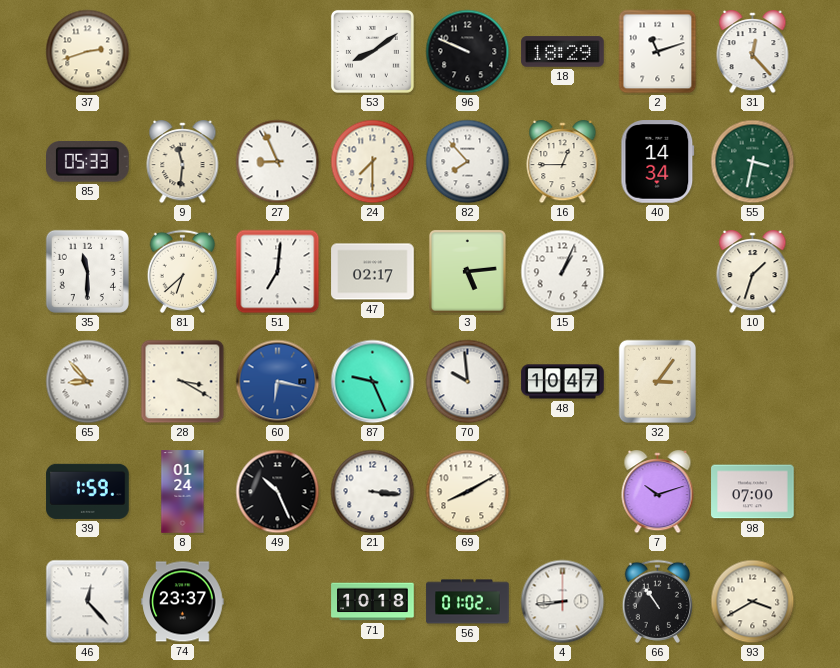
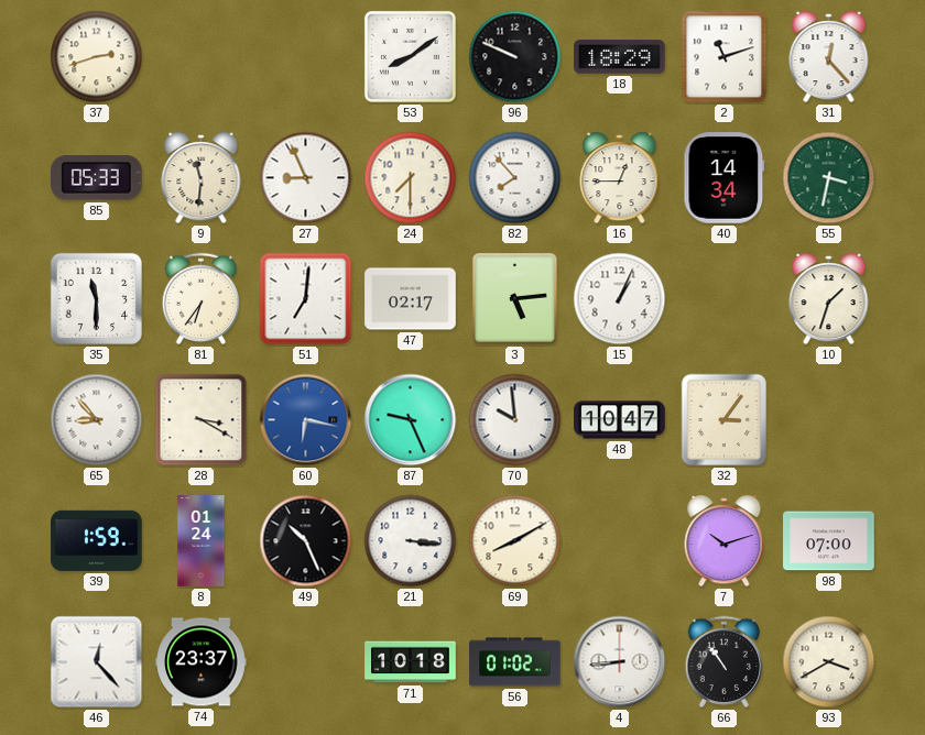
81: 6:38 -> 6:36
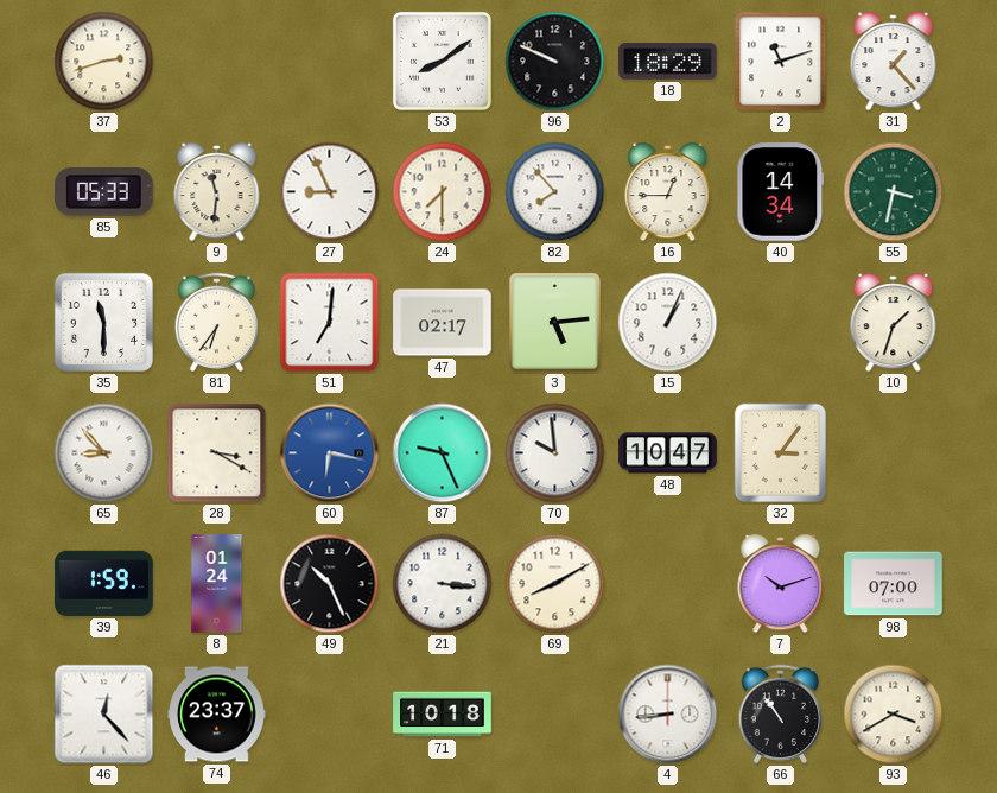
31: 12:23 -> 1:23
56: 01:02 -> none
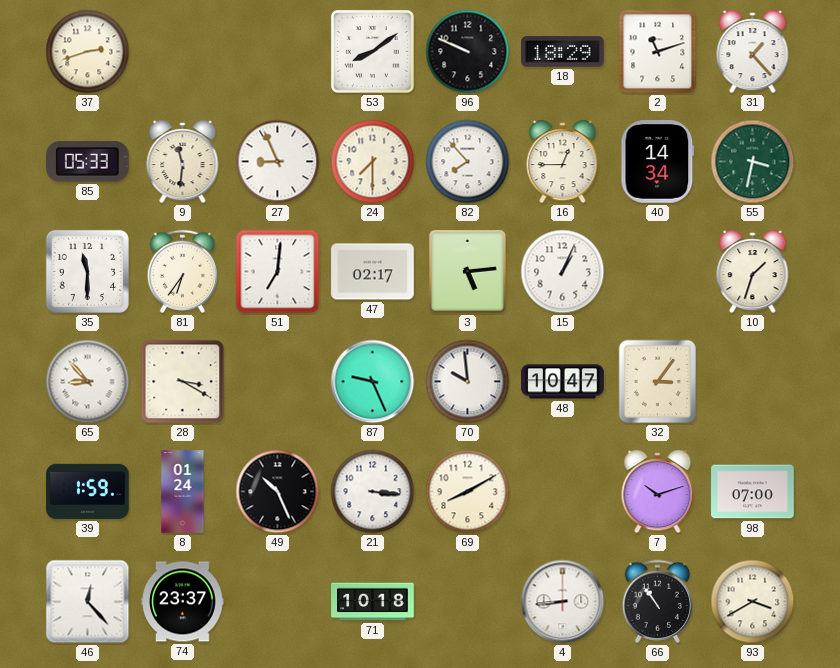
60: 6:17 -> none
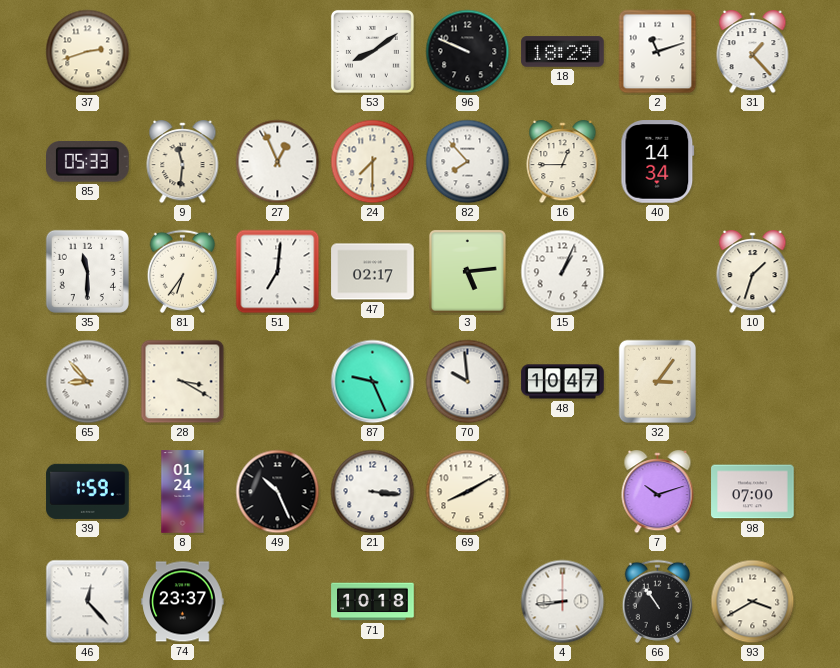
27: 8:56 -> 12:56
55: 3:32 -> none
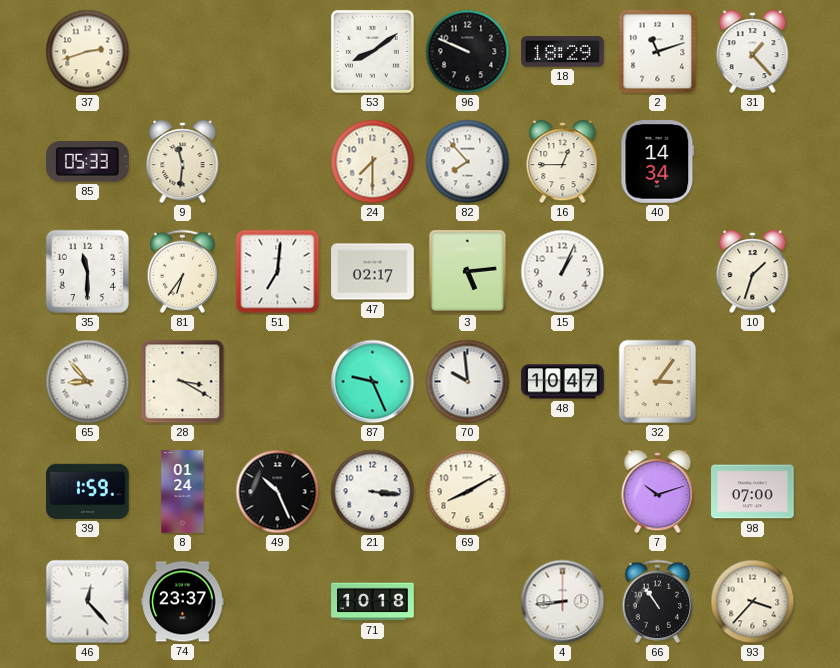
27: 12:56 -> none
93: 3:40 -> 3:37
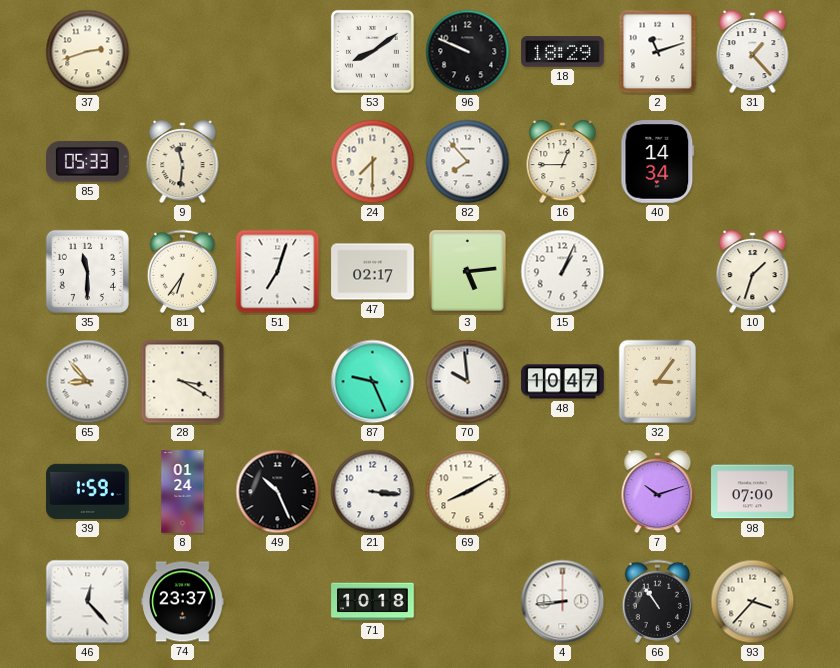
51: 7:01 -> 7:03
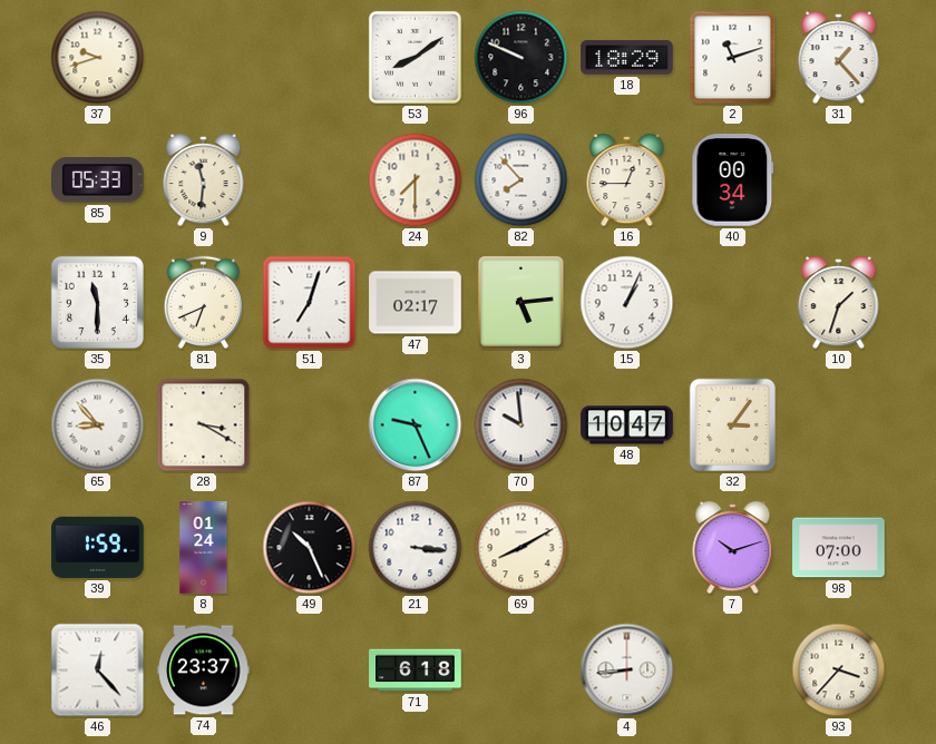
37: 2:42 -> 9:42
40: 14:34 -> 00:34
81: 6:36 -> 6:41
71: 10:18 -> 6:18
66: 10:54 -> none
